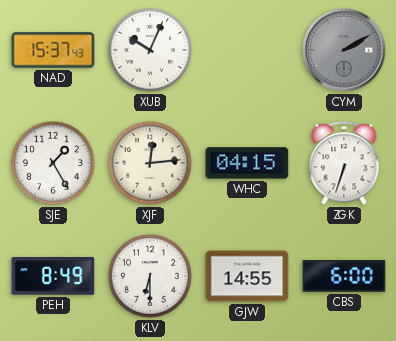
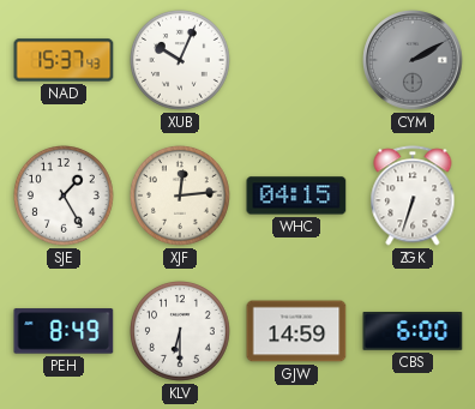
GJW: 14:55 -> 14:59
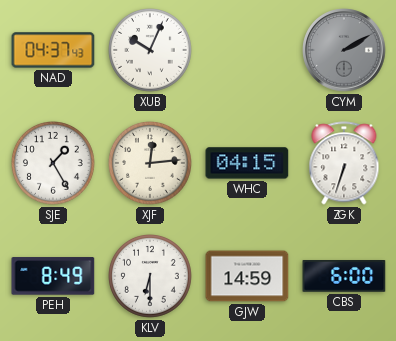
NAD: 15:37 -> 04:37
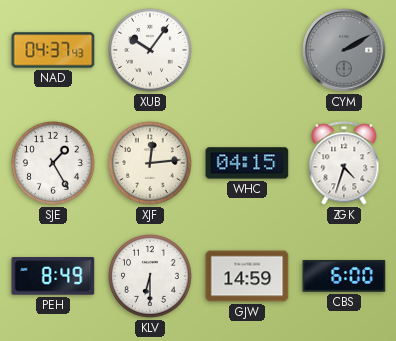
XUB: 10:04 -> 10:06
ZGK: 6:33 -> 4:33
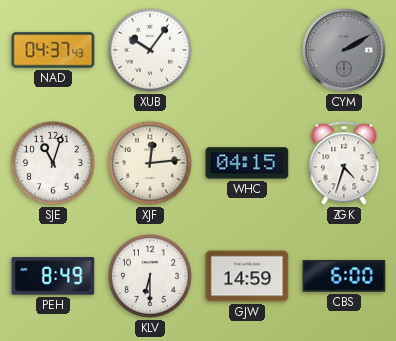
SJE: 1:25 -> 11:03
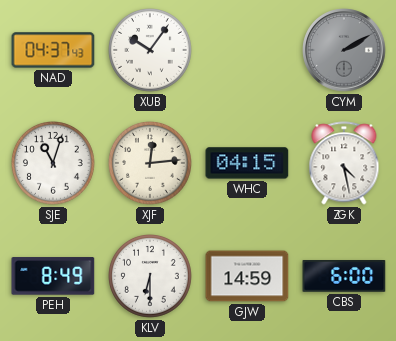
ZGK: 4:33 -> 4:28
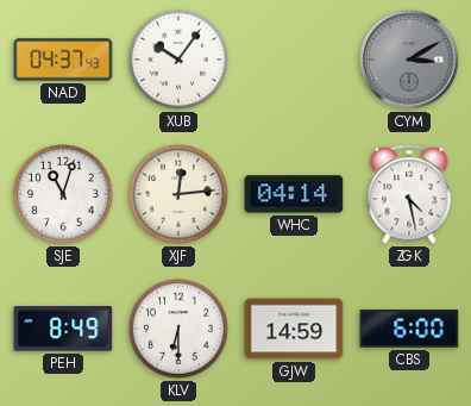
CYM: 2:10 -> 3:10
WHC: 04:15 -> 04:14
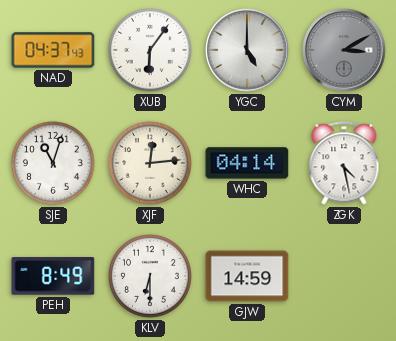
XUB: 10:06 -> 6:06
YGC: none -> 5:00
CBS: 6:00 -> none
